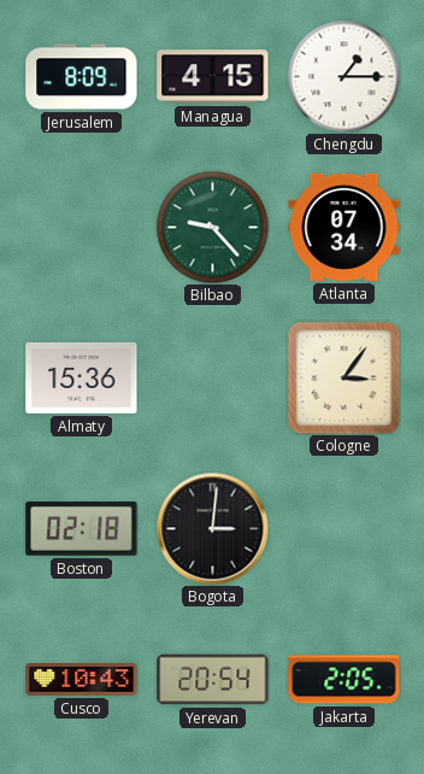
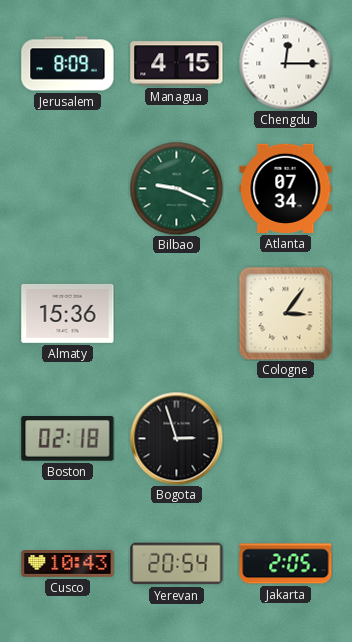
Chengdu: 1:15 -> 12:15
Bilbao: 9:23 -> 9:19
Bogota: 3:01 -> 2:57
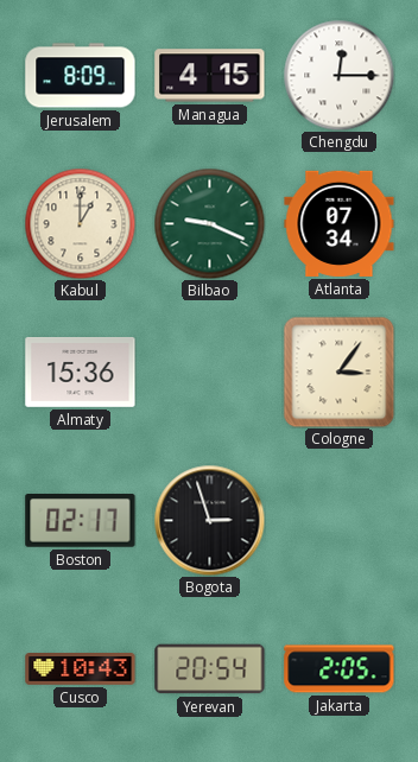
Kabul: none -> 1:00
Boston: 02:18 -> 02:17
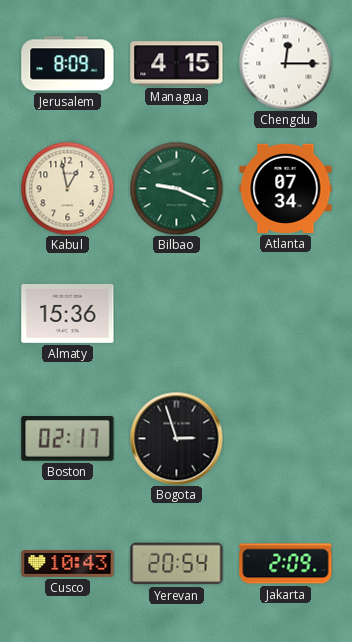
Kabul: 1:00 -> 12:58
Cologne: 3:06 -> none
Jakarta: 2:05 -> 2:09
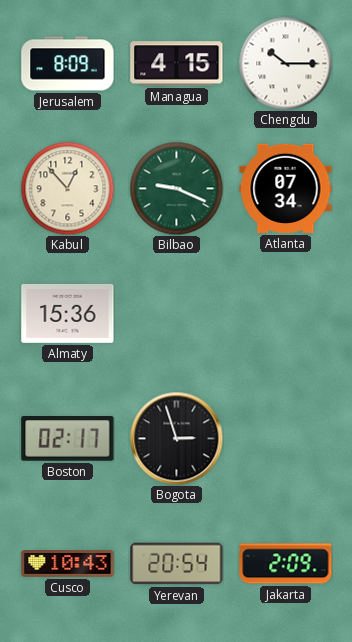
Chengdu: 12:15 -> 10:15
Kabul: 12:58 -> 12:53
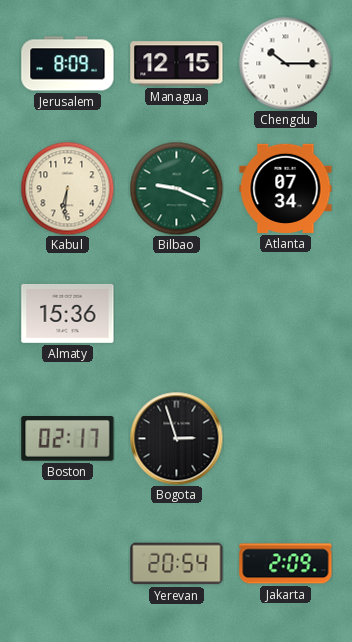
Managua: 4:15 -> 12:15
Kabul: 12:53 -> 6:31
Cusco: 10:43 -> none
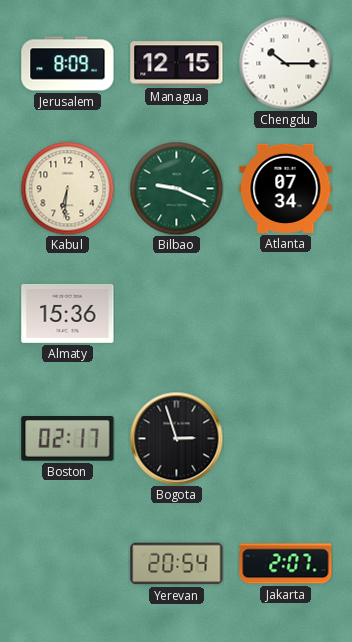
Jakarta: 2:09 -> 2:07
